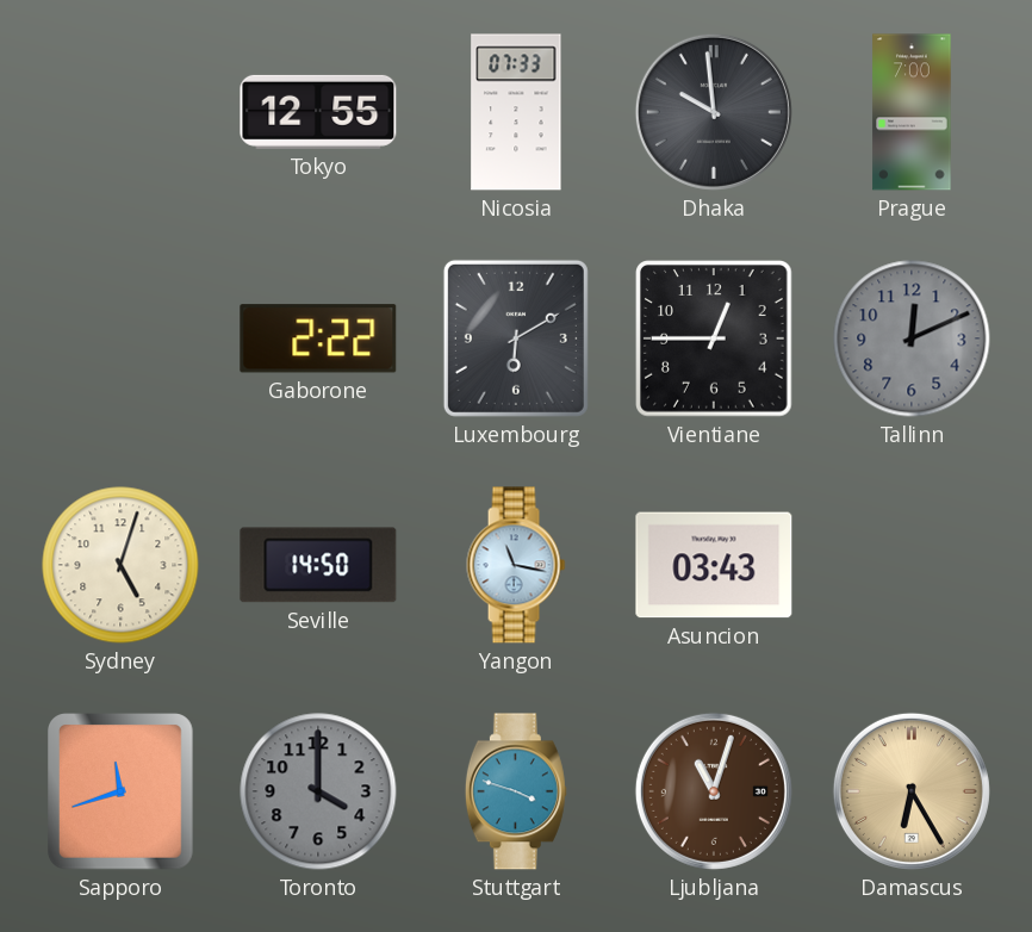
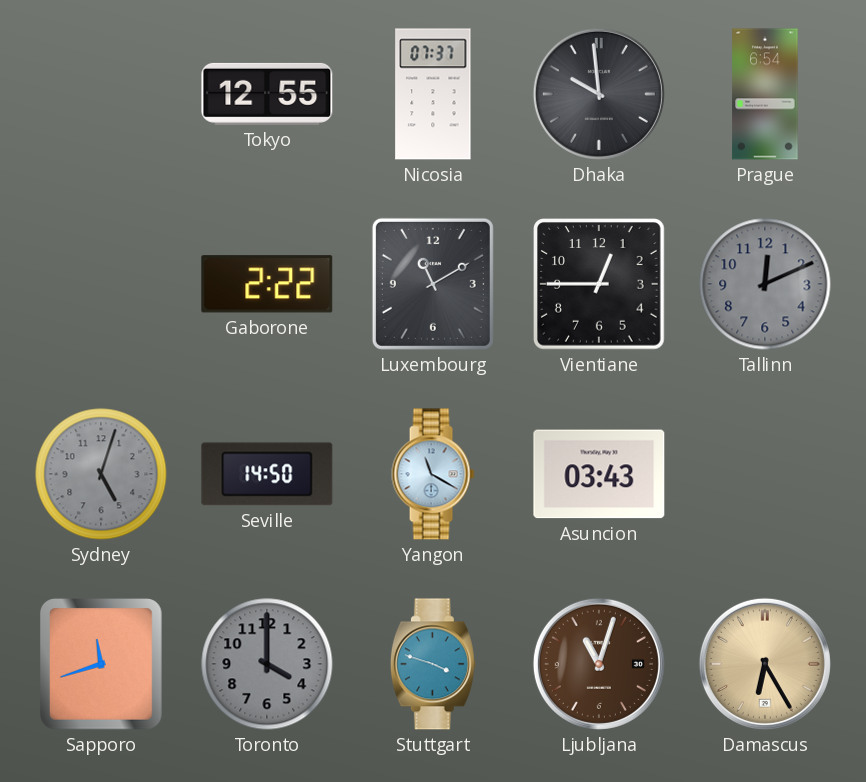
Nicosia: 07:33 -> 07:37
Prague: 7:00 -> 6:54
Luxembourg: 6:10 -> 11:10
Sydney dial: cream -> grey
Yangon: 11:17 -> 11:20
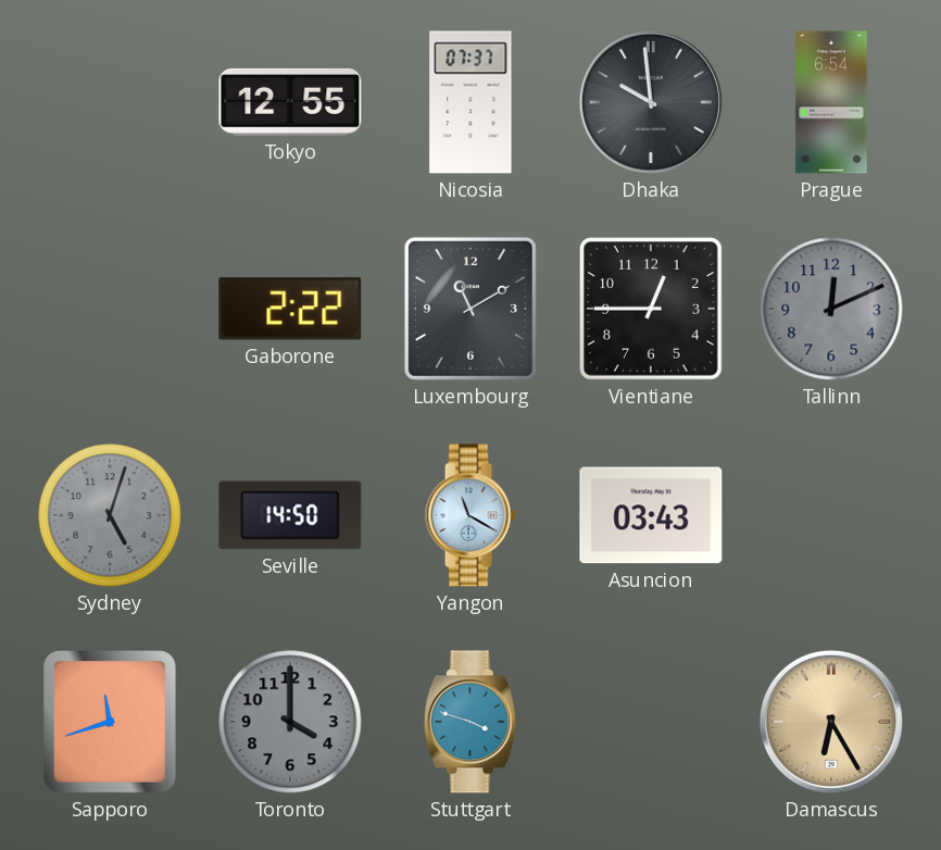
Ljubljana: 11:03 -> none
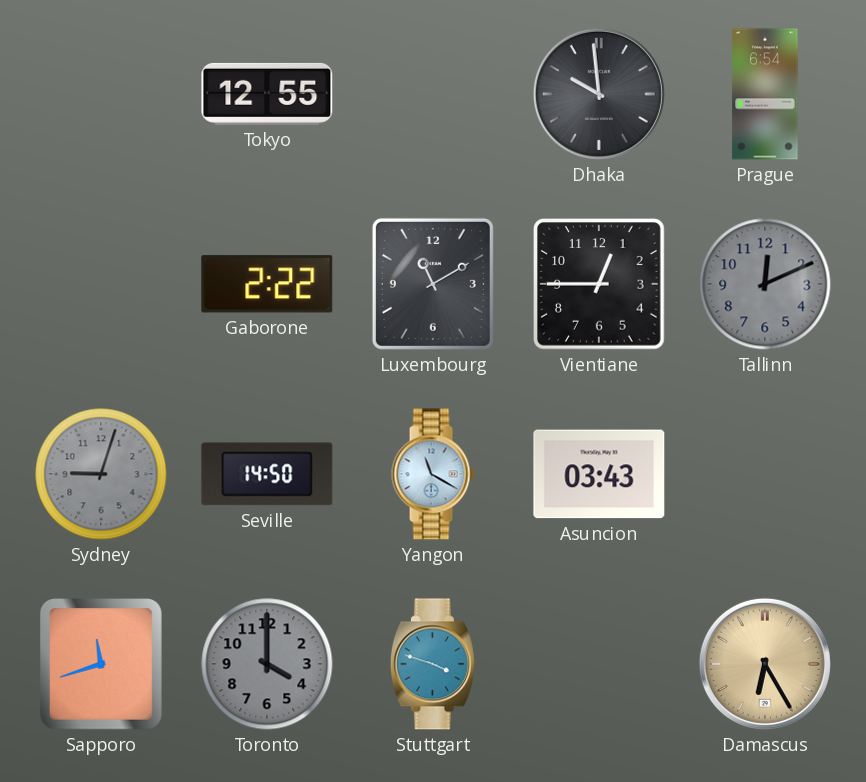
Nicosia: 07:37 -> none
Sydney: 5:03 -> 9:03
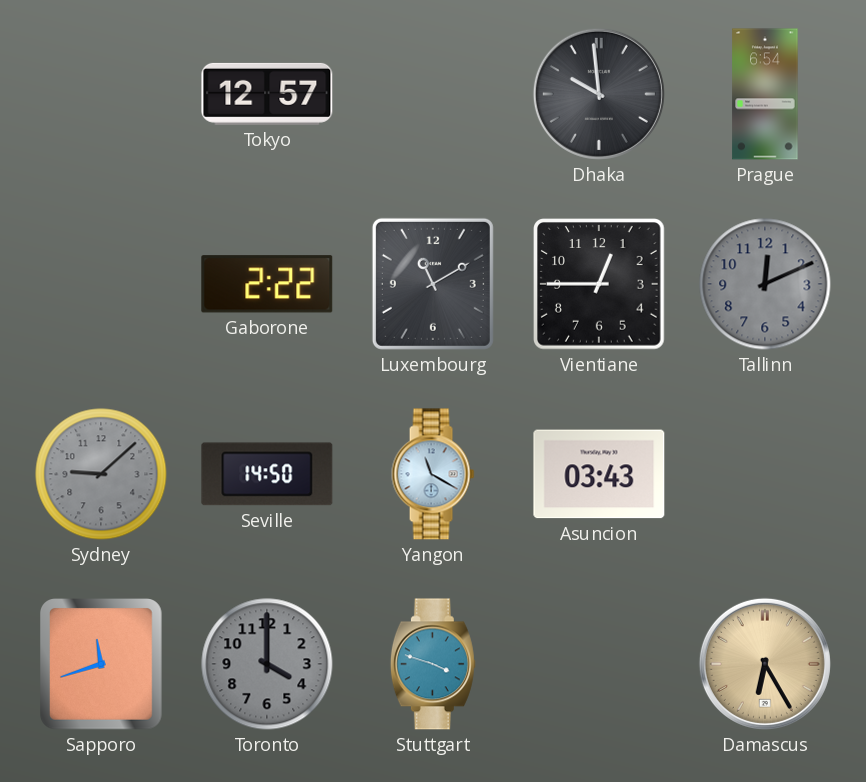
Tokyo: 12:55 -> 12:57
Sydney: 9:03 -> 9:08
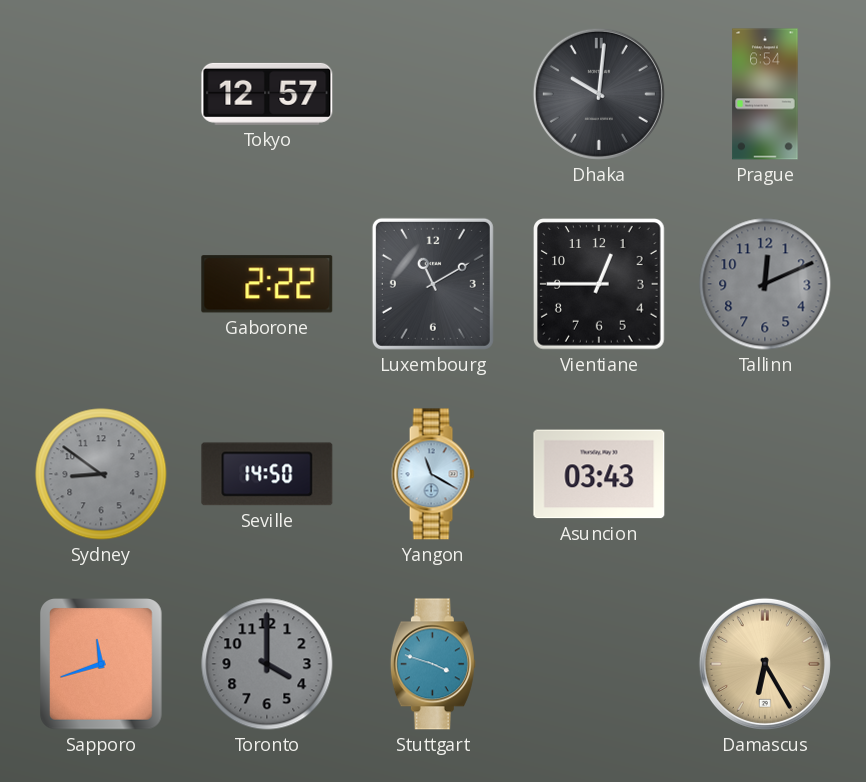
Dhaka: 9:59 -> 10:01
Sydney: 9:08 -> 8:51
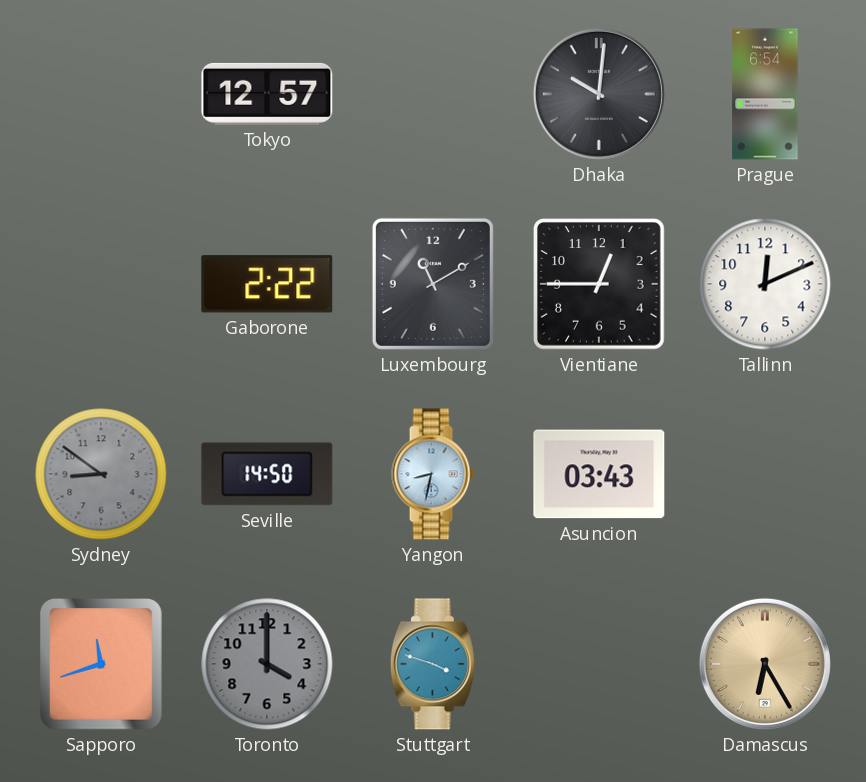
Tallinn dial: grey -> white
Yangon: 11:20 -> 8:32
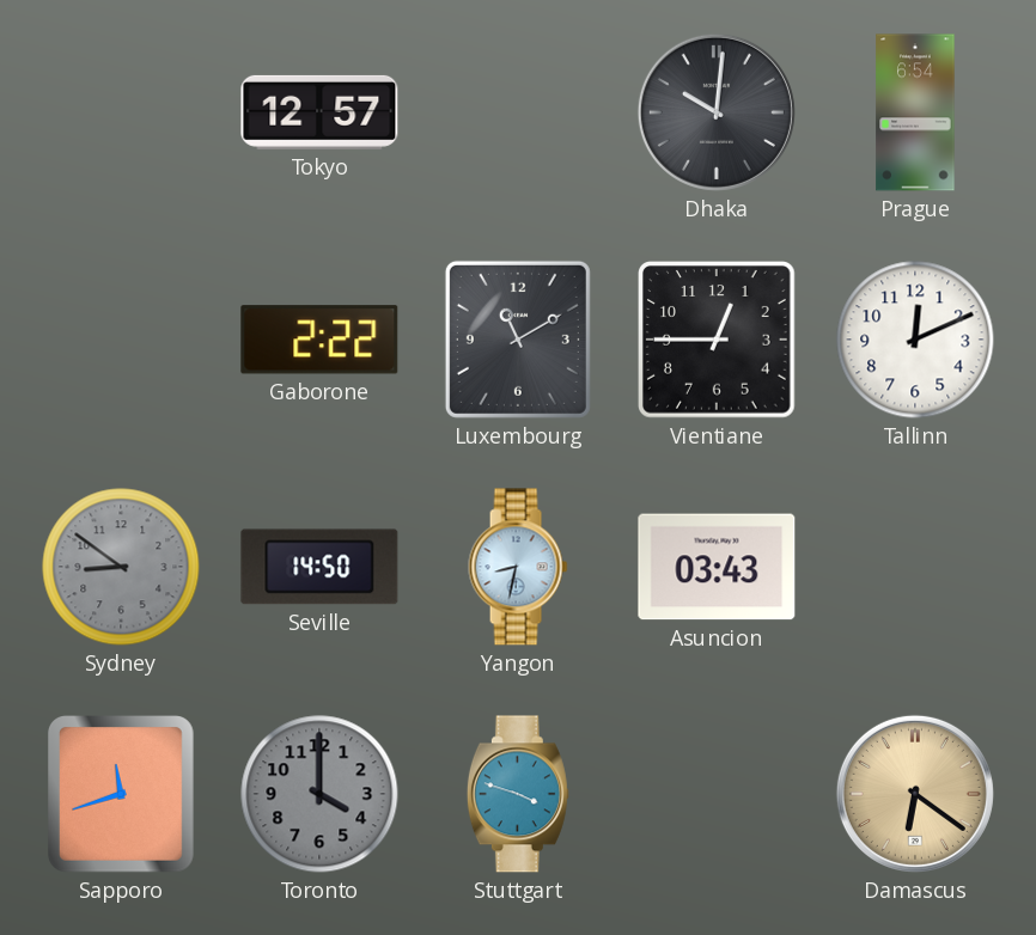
Damascus: 6:25 -> 6:21
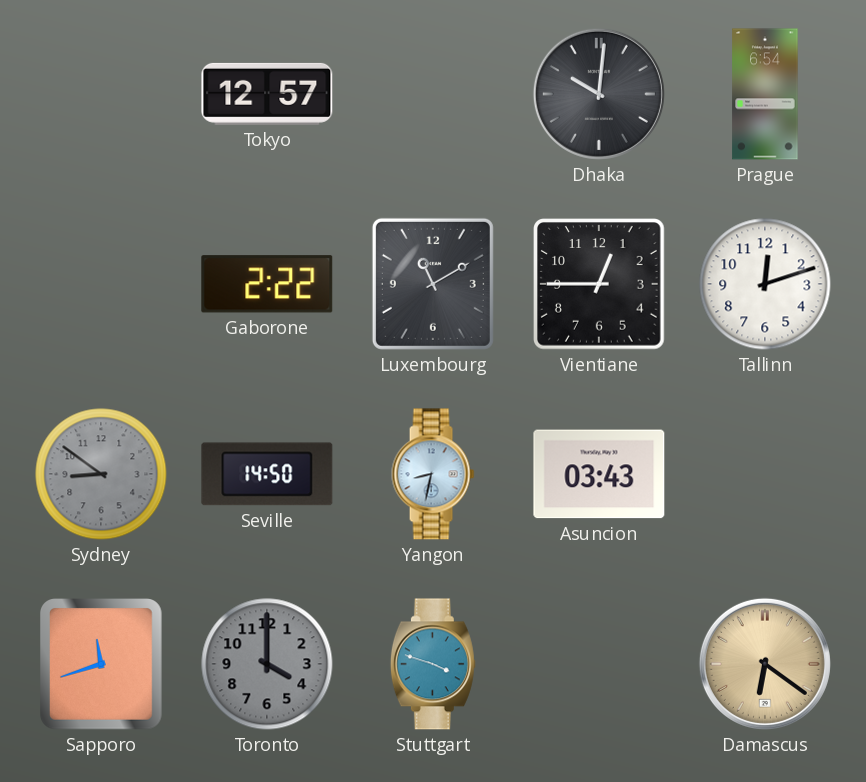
Tallinn: 12:11 -> 12:12
